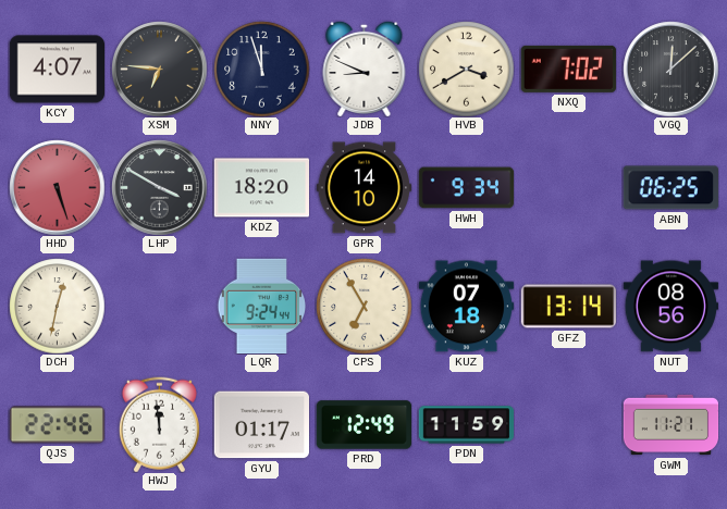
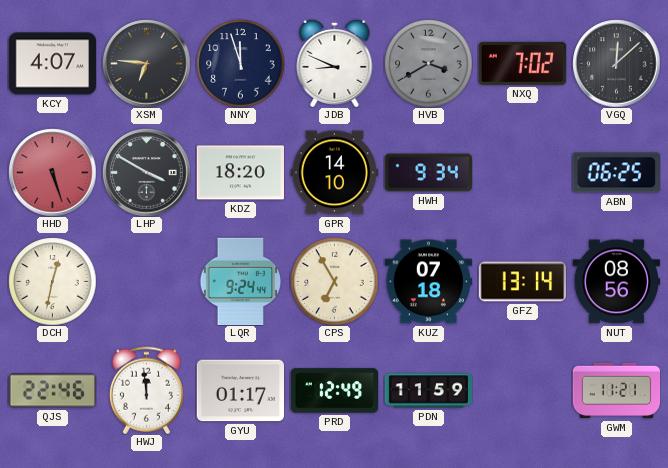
HVB dial: cream -> grey
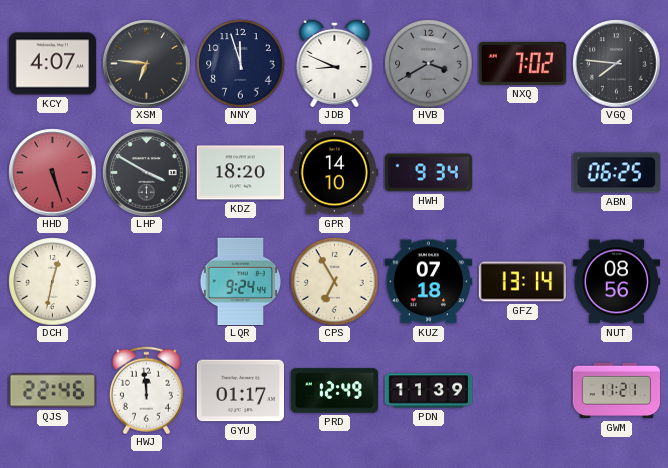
VGQ: 12:08 -> 7:46
PDN: 11:59 -> 11:39
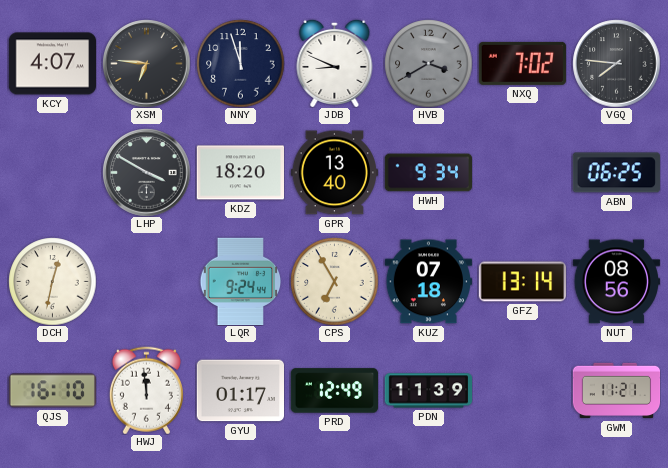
HHD: 5:27 -> none
GPR: 14:10 -> 13:40
QJS: 22:46 -> 16:10
